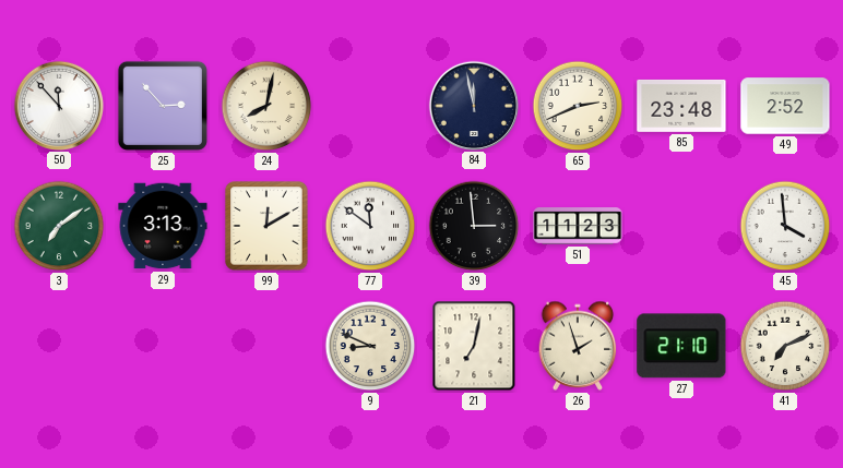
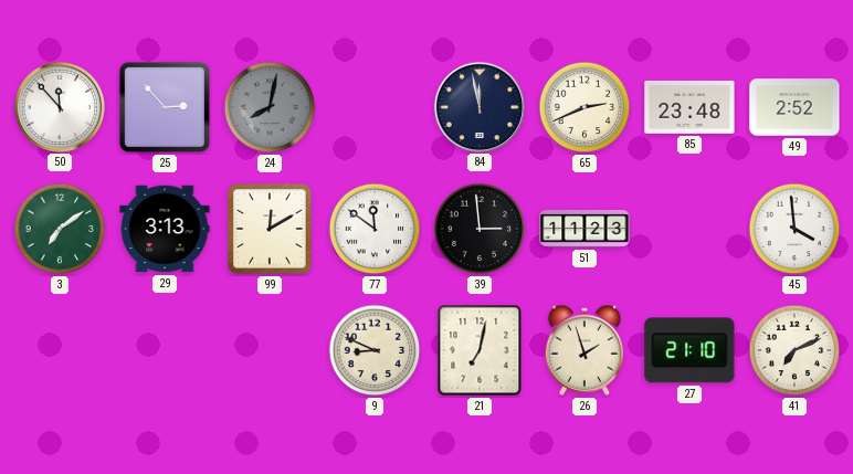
24 dial: cream -> grey
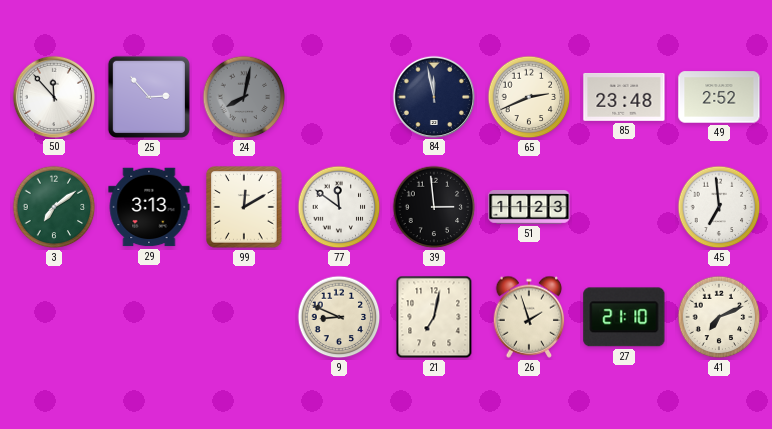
45: 3:59 -> 6:59
